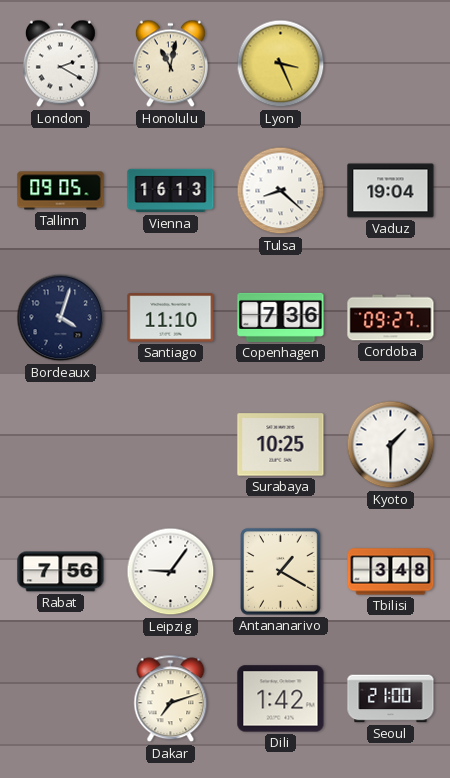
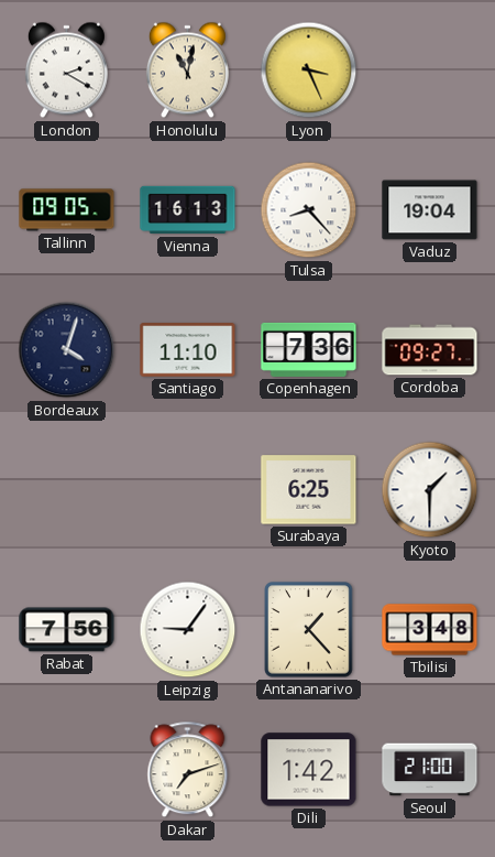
Tulsa: 8:22 -> 8:23
Surabaya: 10:25 -> 6:25
Antananarivo: 1:20 -> 1:23
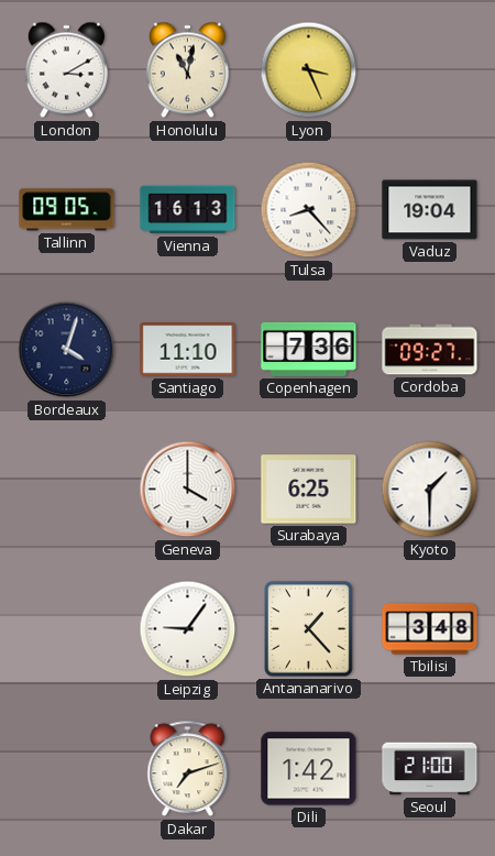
London: 2:20 -> 3:10
Geneva: none -> 4:00
Rabat: 7:56 -> none
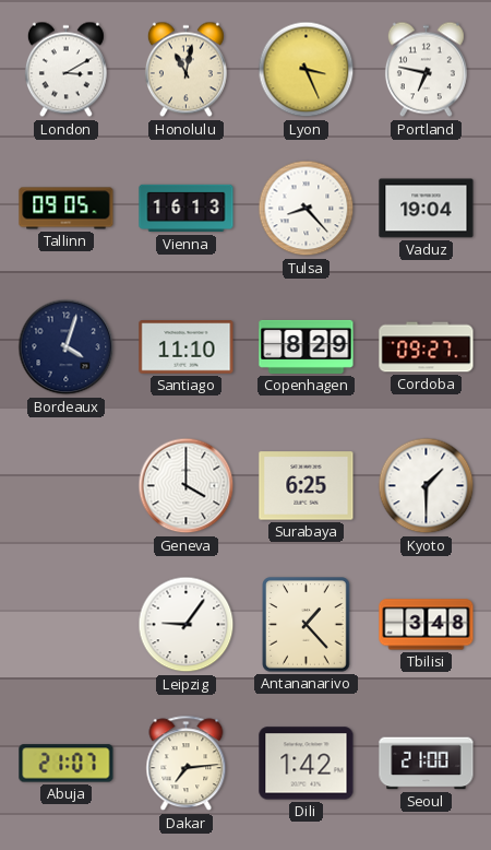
Portland: none -> 6:47
Copenhagen: 7:36 -> 8:29
Abuja: none -> 21:07
Dakar: 7:12 -> 7:14
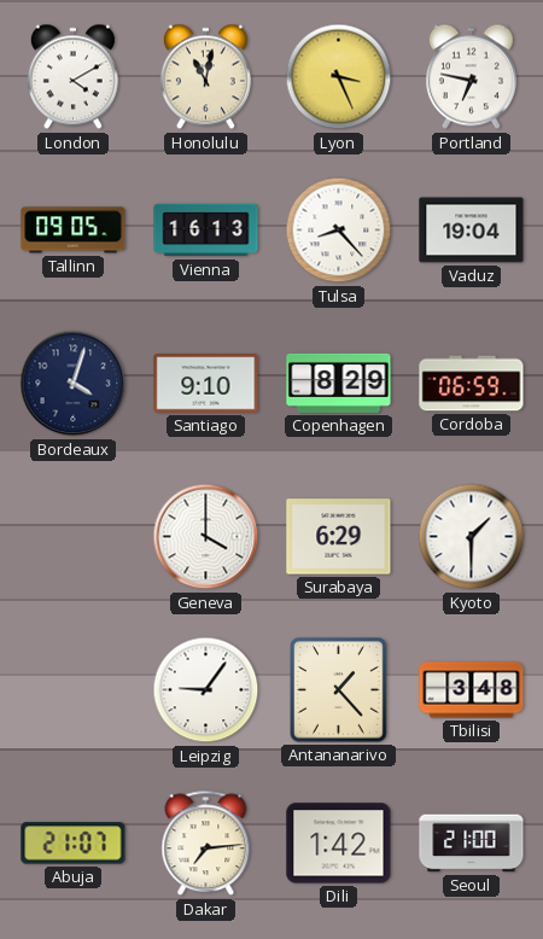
London: 3:10 -> 4:10
Santiago: 11:10 -> 9:10
Cordoba: 09:27 -> 06:59
Surabaya: 6:25 -> 6:29
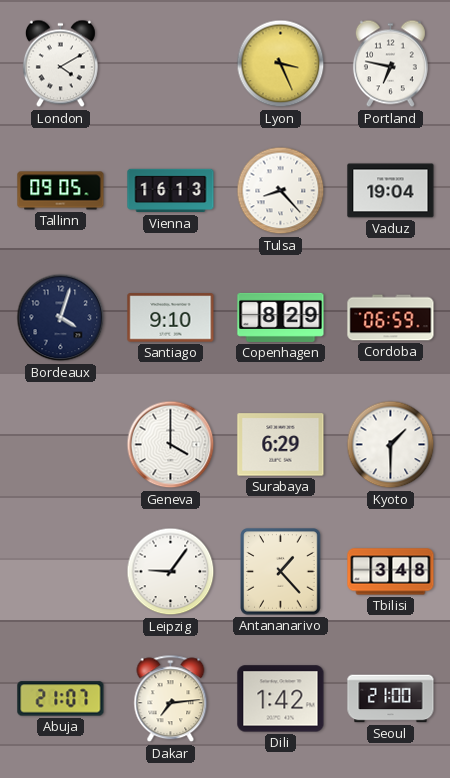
Honolulu: 11:02 -> none
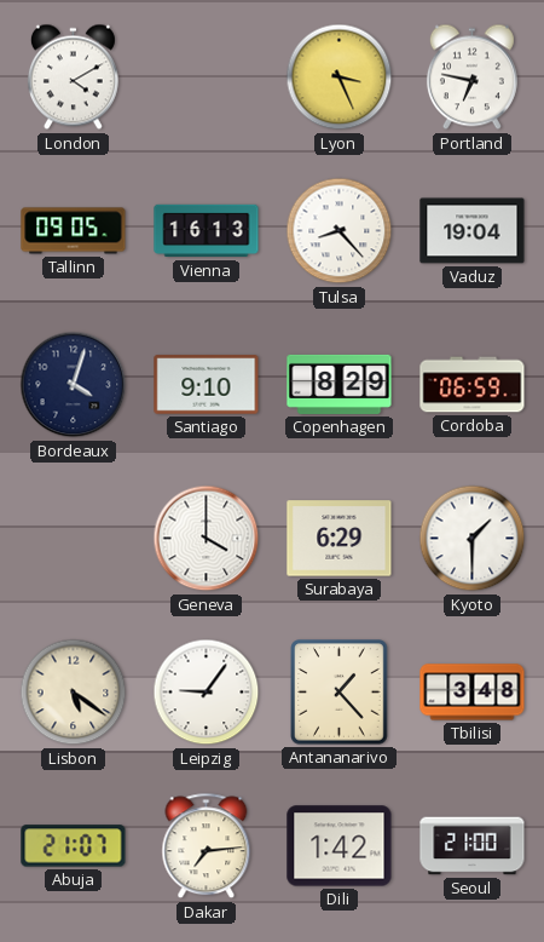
Lisbon: none -> 5:21
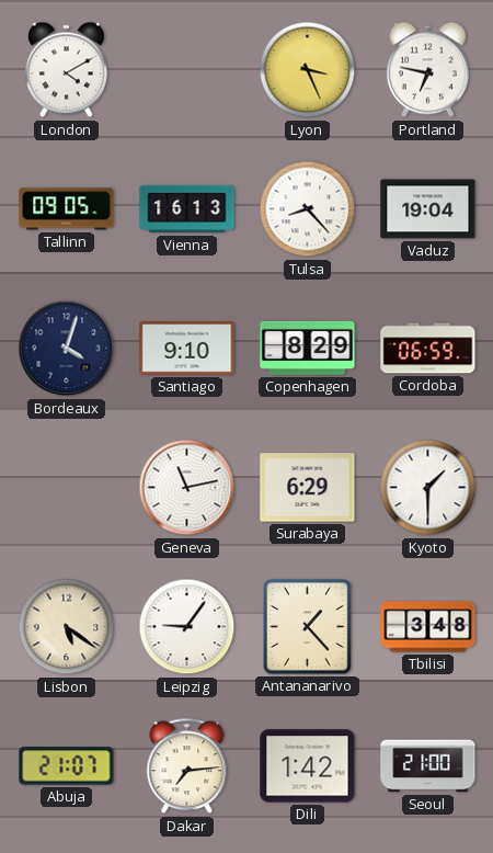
Geneva: 4:00 -> 11:13
